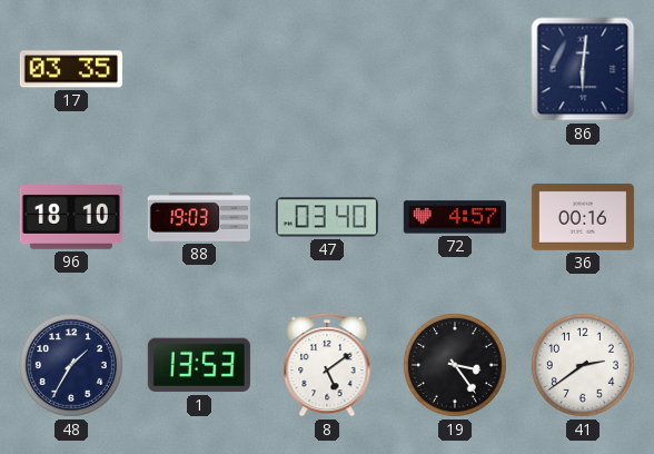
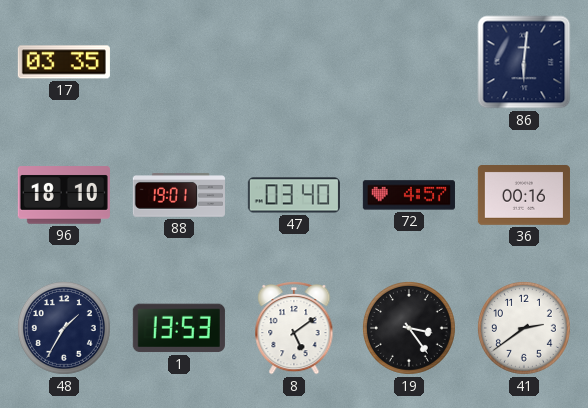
88: 19:03 -> 19:01
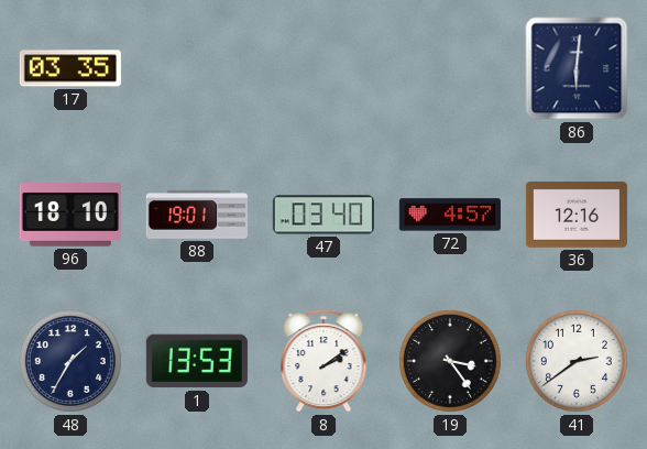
36: 00:16 -> 12:16
8: 5:09 -> 2:09
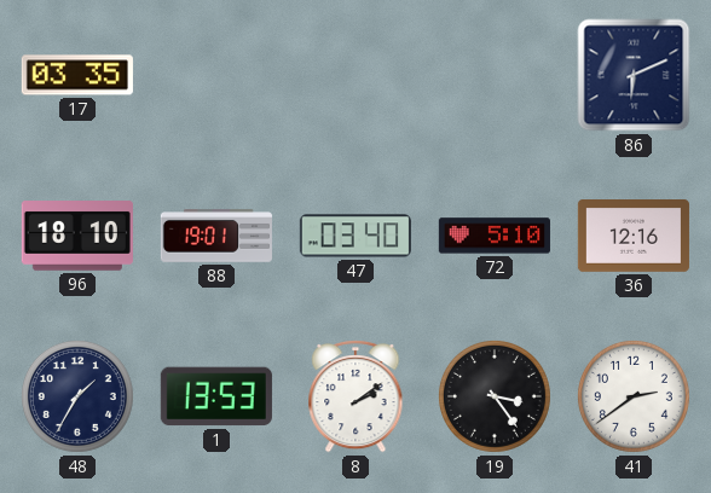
86: 6:01 -> 6:11
72: 4:57 -> 5:10
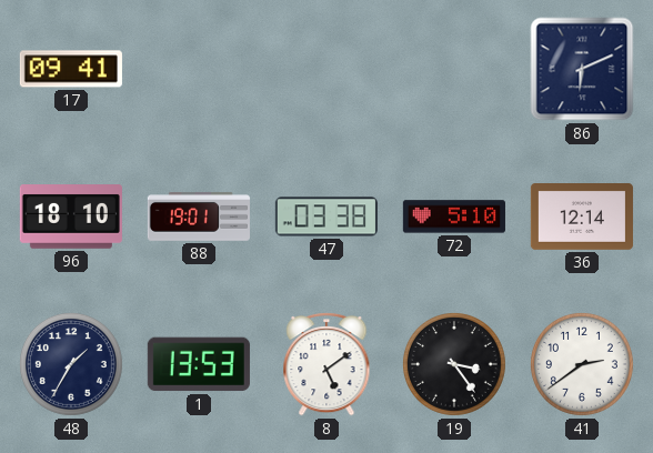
17: 03:35 -> 09:41
47: 03:40 -> 03:38
36: 12:16 -> 12:14
8: 2:09 -> 5:09
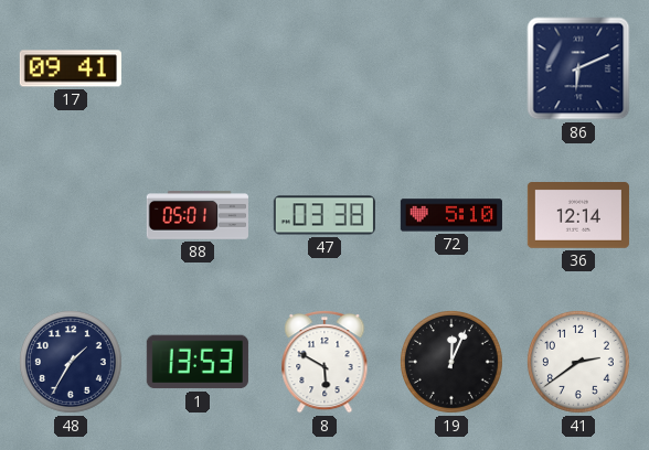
96: 18:10 -> none
88: 19:01 -> 05:01
8: 5:09 -> 5:50
19: 3:24 -> 12:04
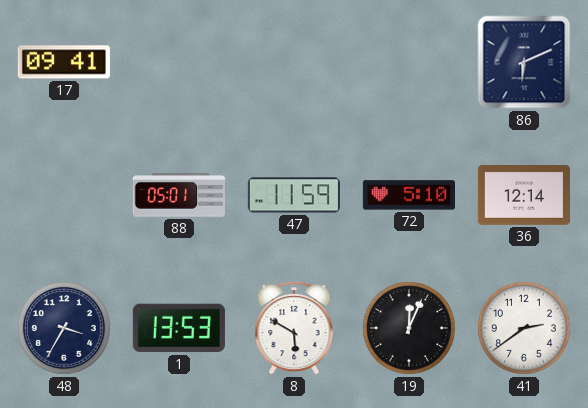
47: 03:38 -> 11:59
48: 1:35 -> 3:35
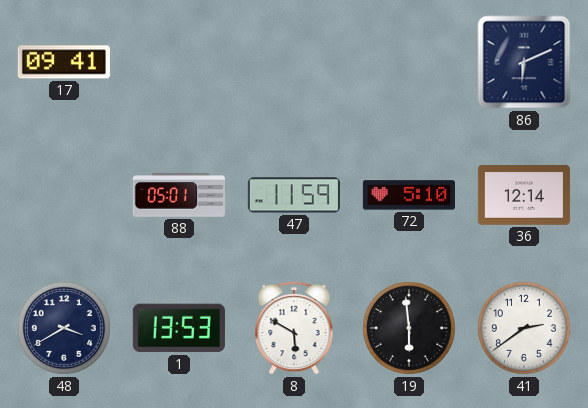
48: 3:35 -> 3:40
19: 12:04 -> 5:59
